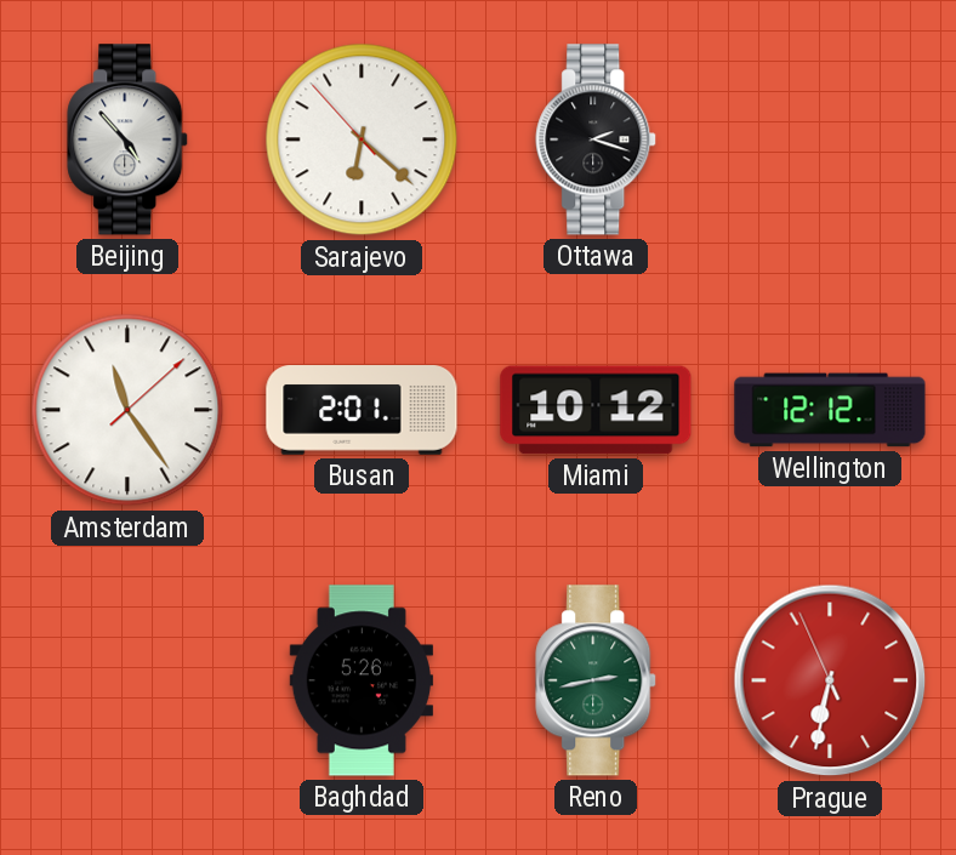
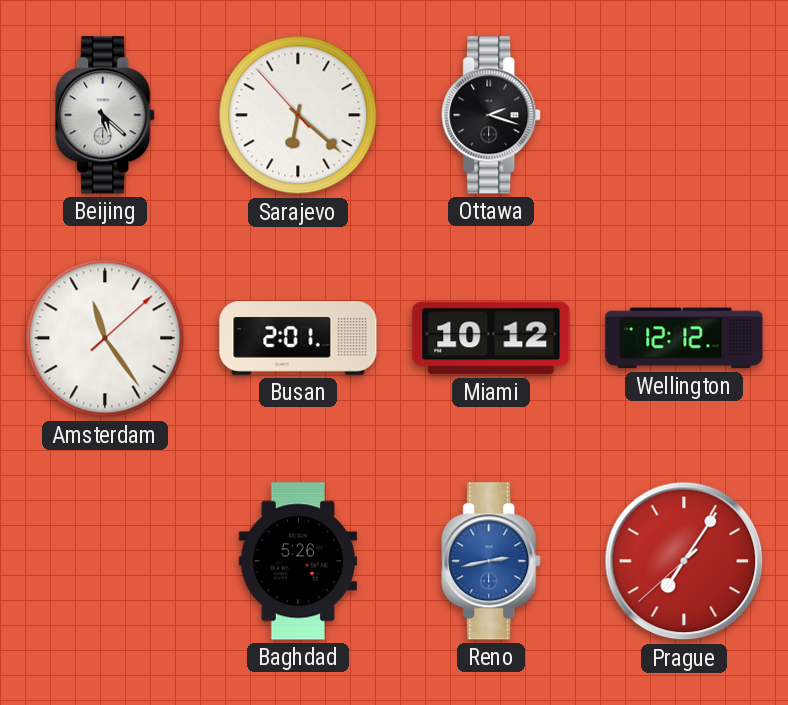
Beijing: 4:53 -> 5:22
Reno dial: green -> blue
Prague: 6:31 -> 7:05
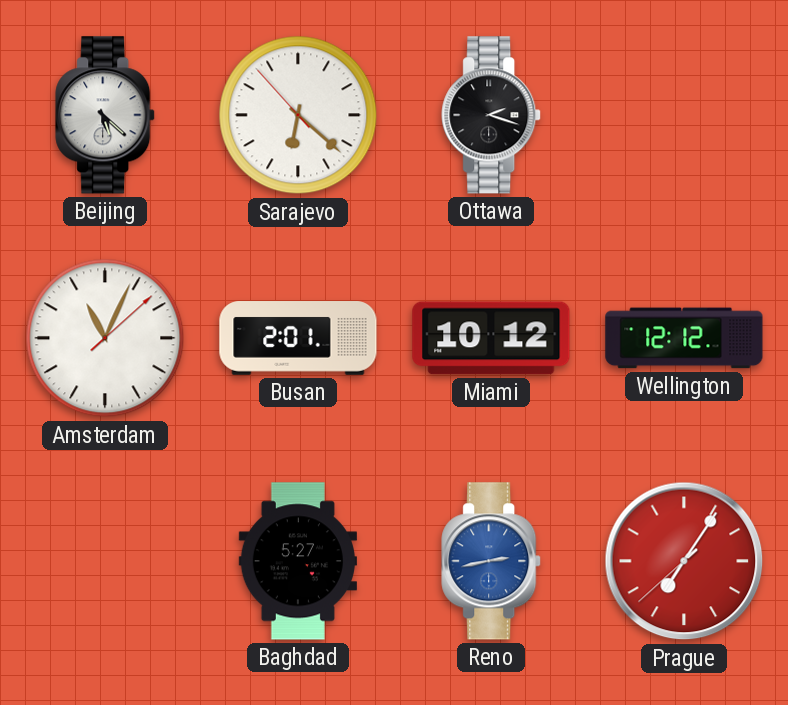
Amsterdam: 11:24 -> 11:04
Baghdad: 5:26 -> 5:27
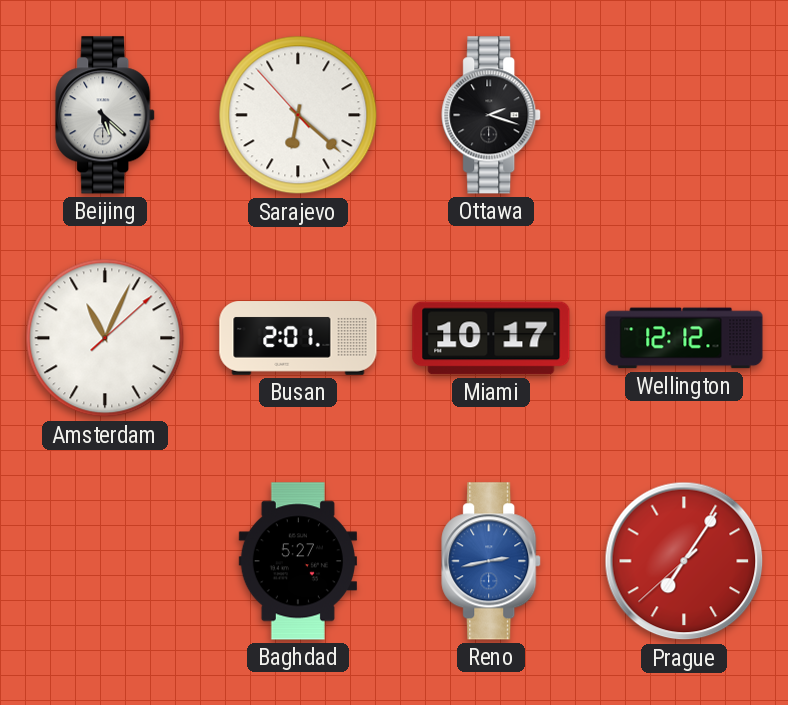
Miami: 10:12 -> 10:17
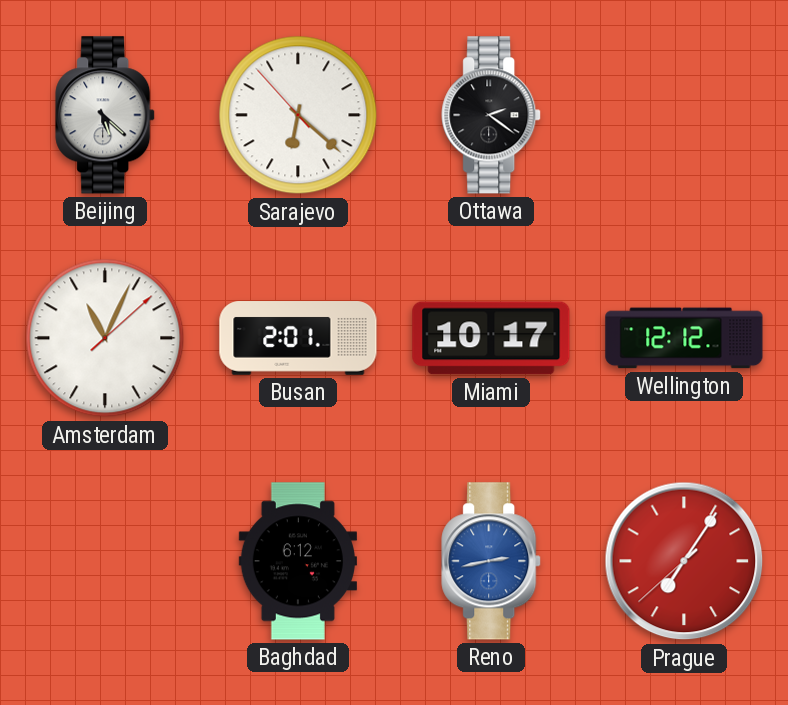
Ottawa: 2:18 -> 2:21
Baghdad: 5:27 -> 6:12
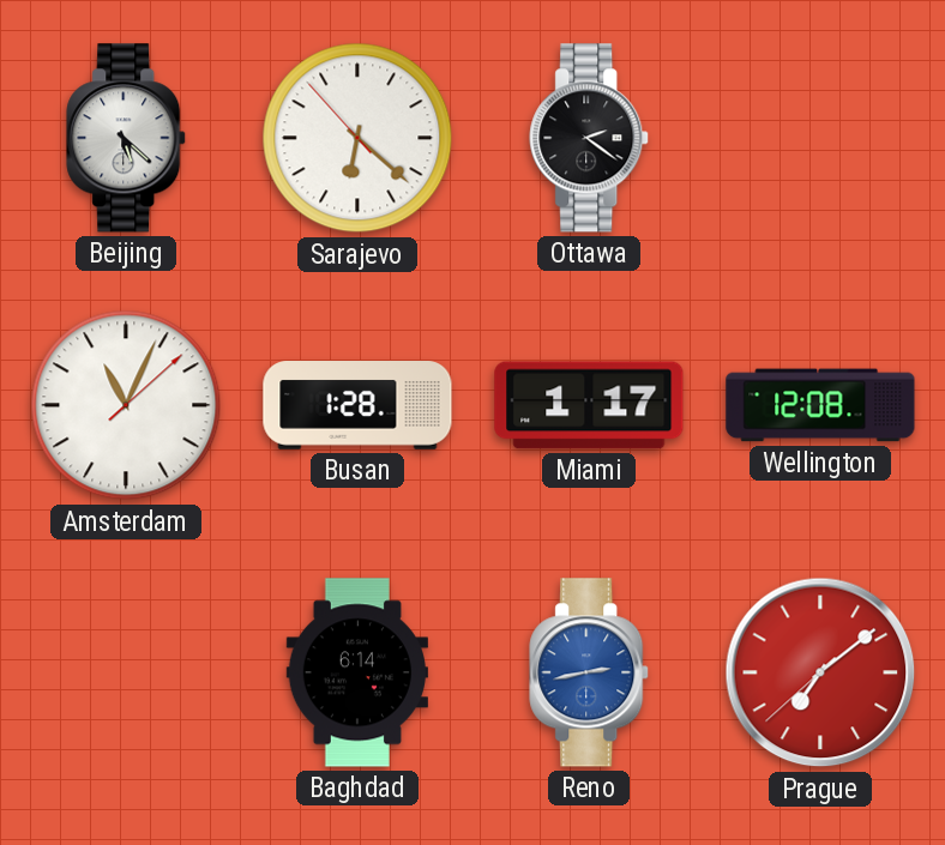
Busan: 2:01 -> 1:28
Miami: 10:17 -> 1:17
Wellington: 12:12 -> 12:08
Baghdad: 6:12 -> 6:14
Prague: 7:05 -> 7:08
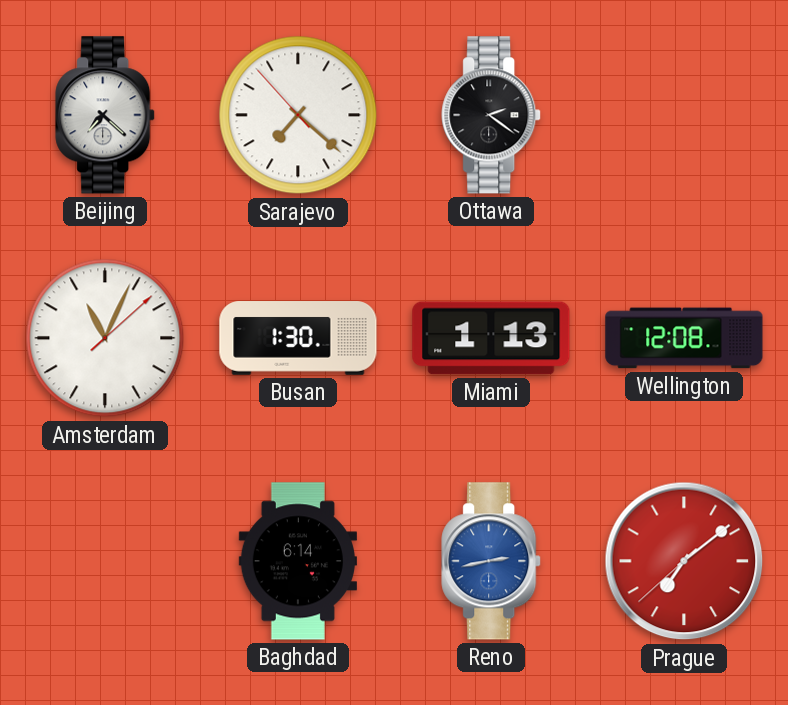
Beijing: 5:22 -> 7:22
Sarajevo: 6:21 -> 7:21
Busan: 1:28 -> 1:30
Miami: 1:17 -> 1:13
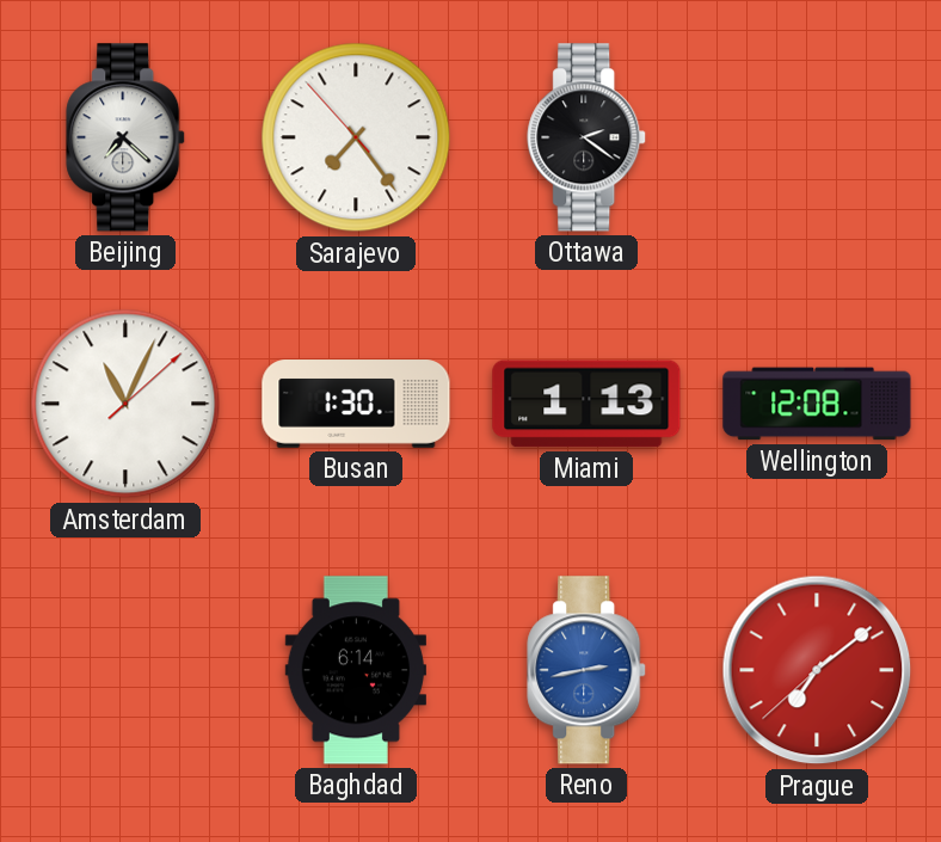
Sarajevo: 7:21 -> 7:23
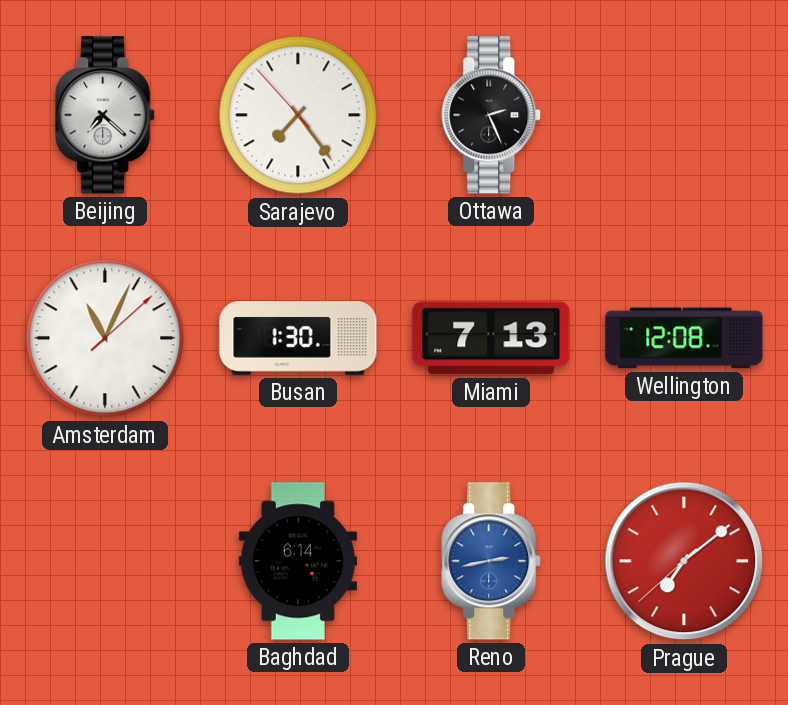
Ottawa: 2:21 -> 2:26
Miami: 1:13 -> 7:13
